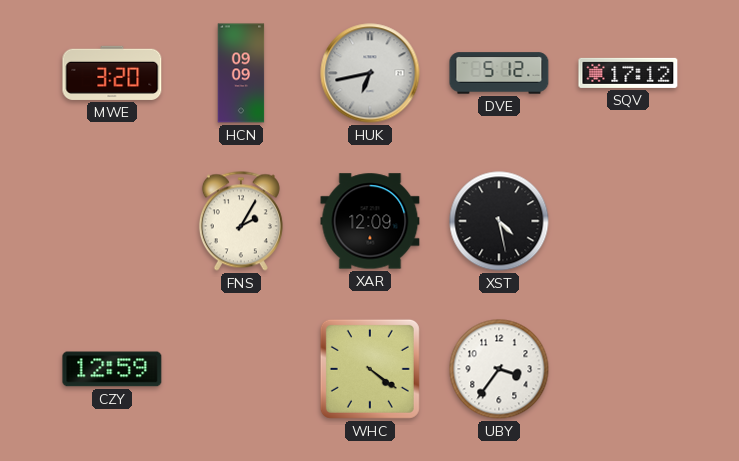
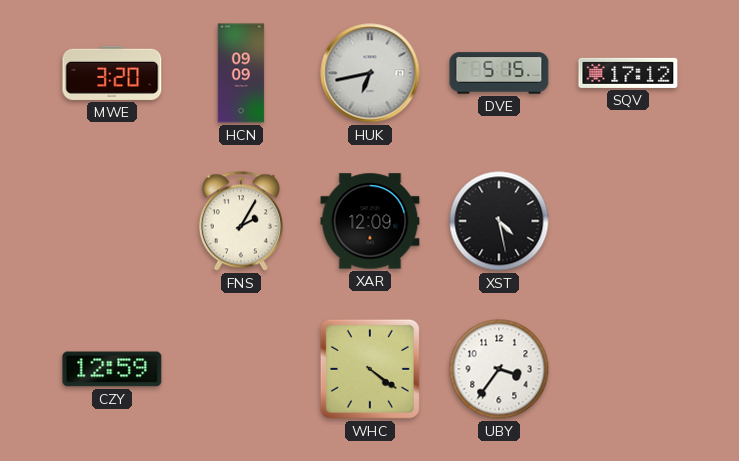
DVE: 5:12 -> 5:15
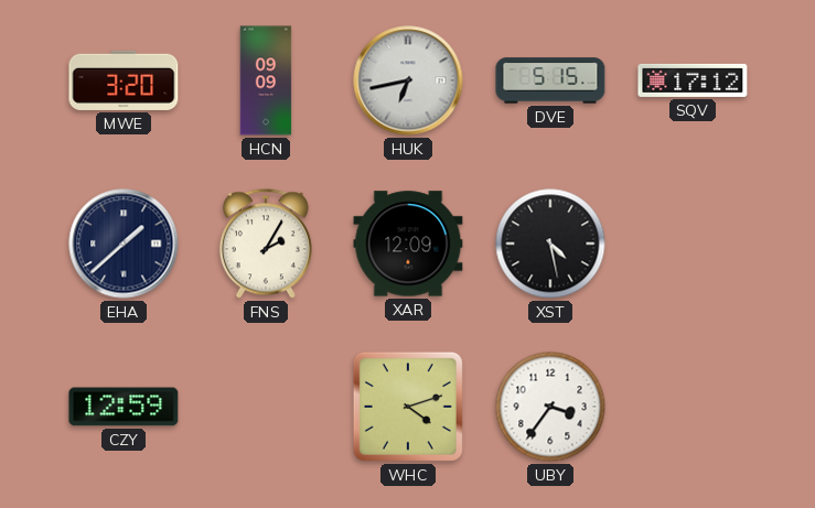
EHA: none -> 1:38
WHC: 4:21 -> 4:12
